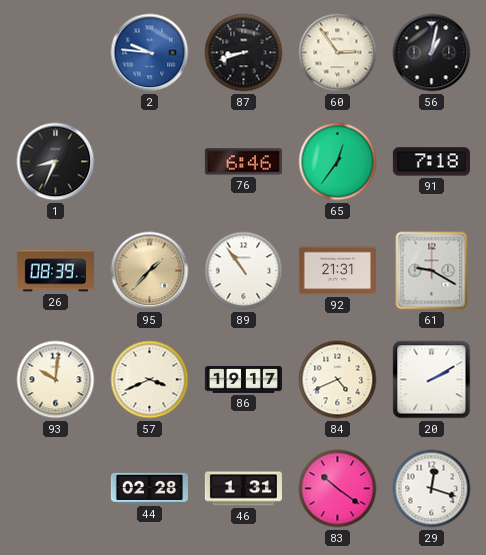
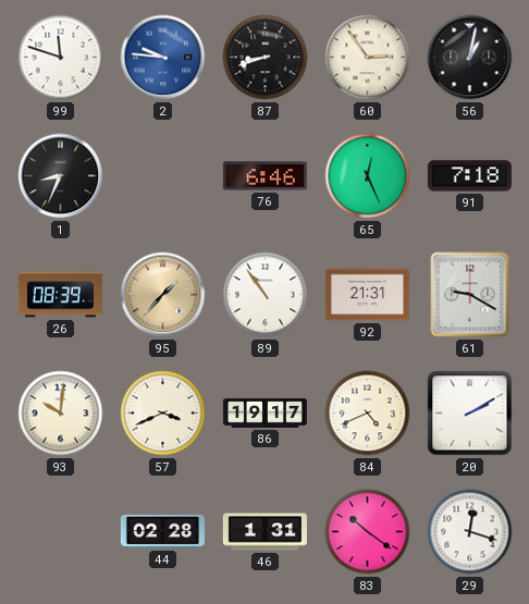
99: none -> 11:48
65: 12:36 -> 12:26
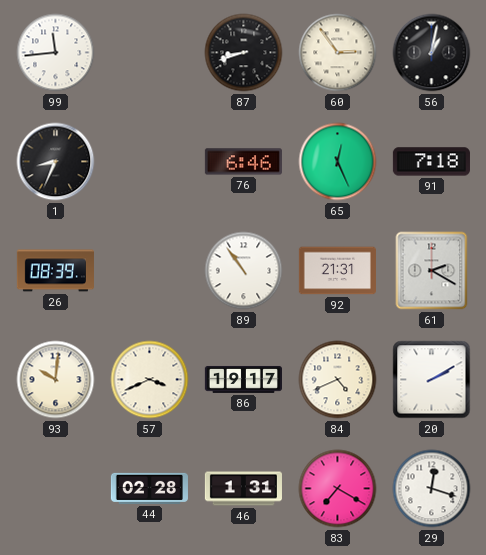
99: 11:48 -> 11:44
2: 9:46 -> none
95: 1:37 -> none
61: 9:20 -> 2:20
83: 10:21 -> 7:20
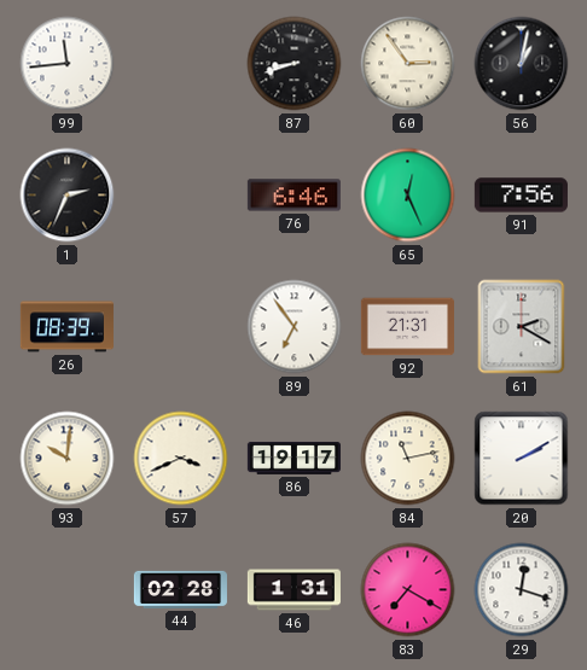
1: 8:34 -> 2:34
91: 7:18 -> 7:56
89: 10:54 -> 6:54
84: 4:41 -> 11:13
